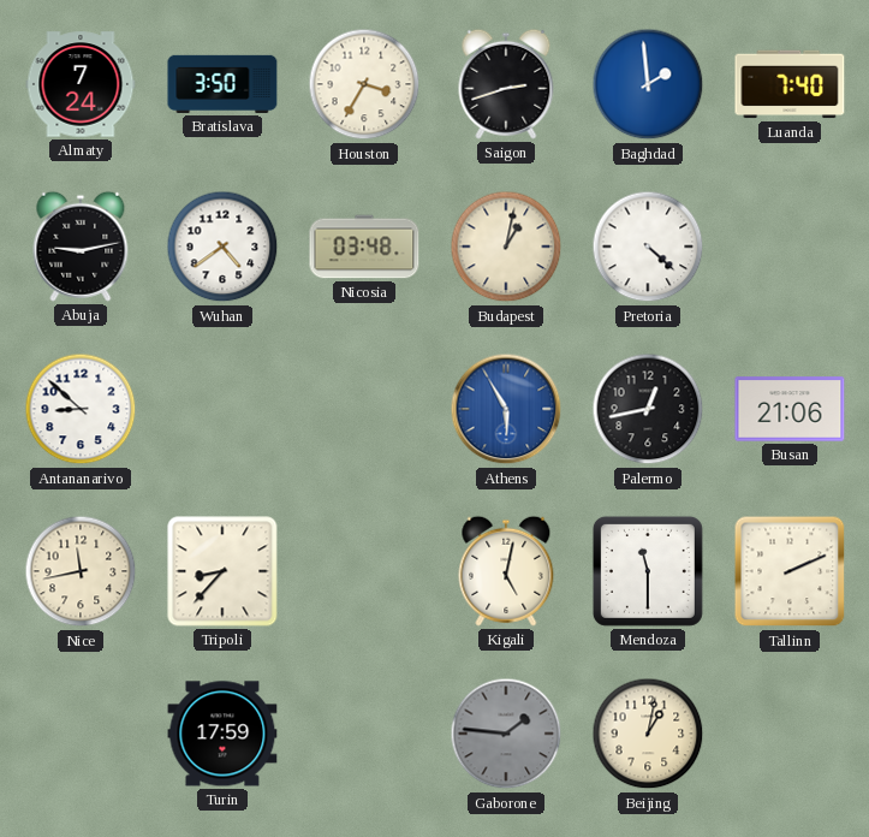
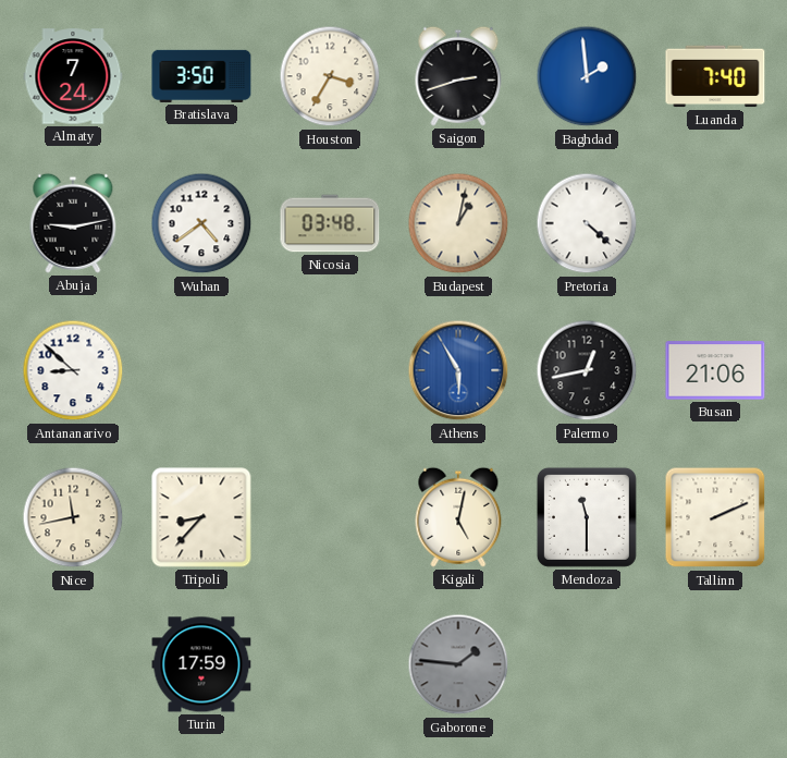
Beijing: 1:02 -> none
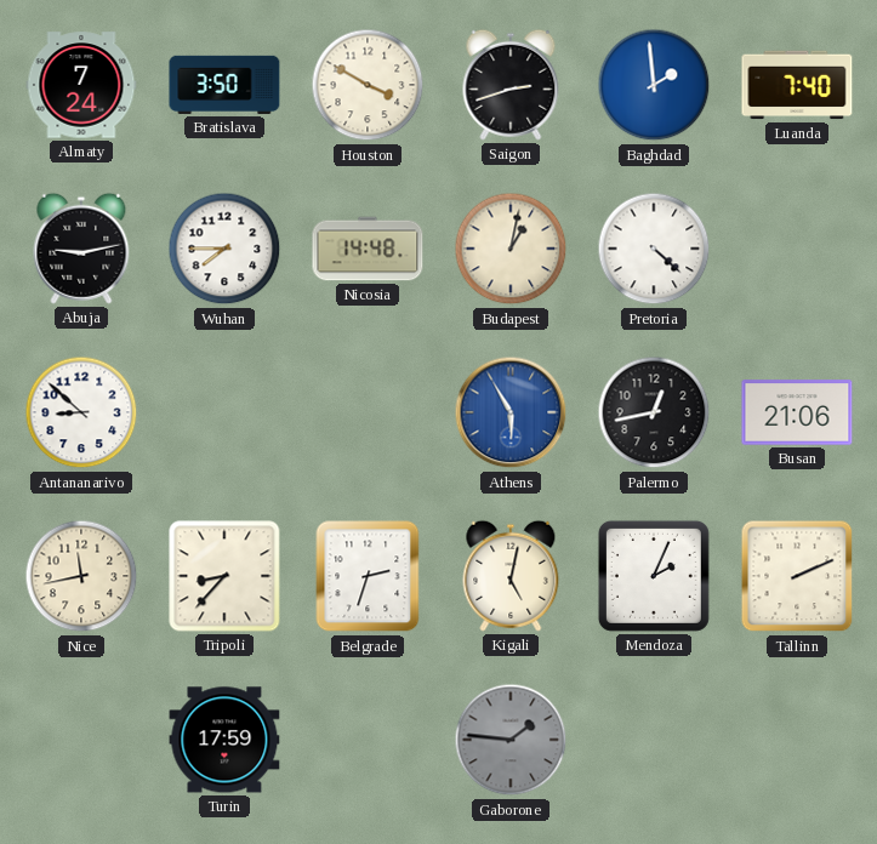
Houston: 3:35 -> 3:50
Wuhan: 4:39 -> 7:45
Nicosia: 03:48 -> 14:48
Belgrade: none -> 2:33
Mendoza: 11:30 -> 2:04
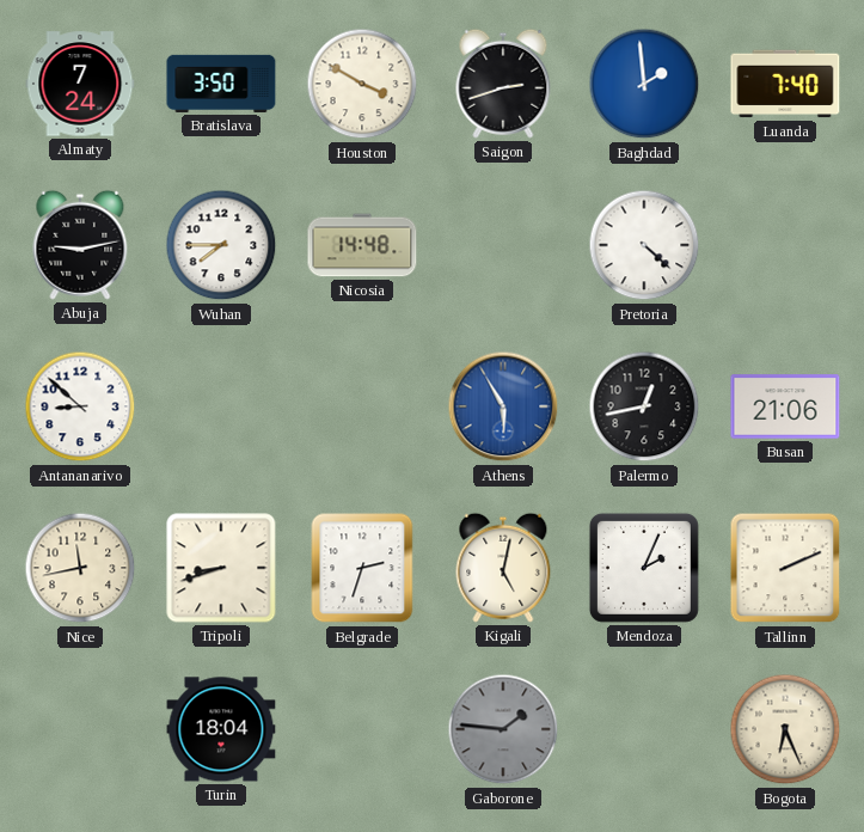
Budapest: 1:02 -> none
Tripoli: 8:37 -> 8:42
Turin: 17:59 -> 18:04
Bogota: none -> 6:26
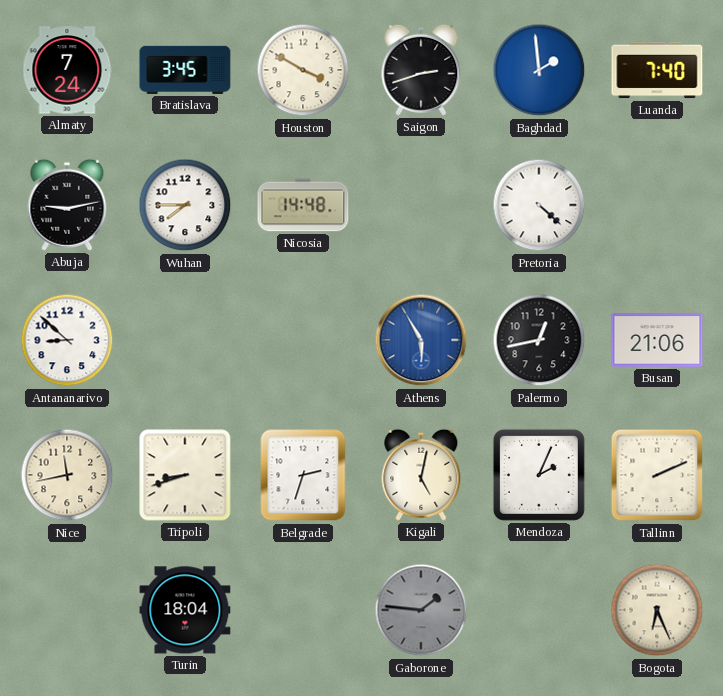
Bratislava: 3:50 -> 3:45
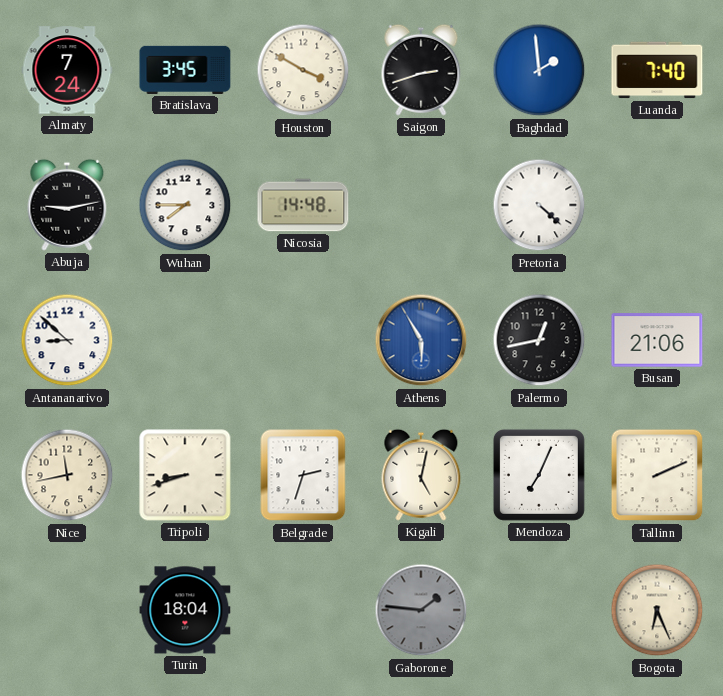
Mendoza: 2:04 -> 7:04
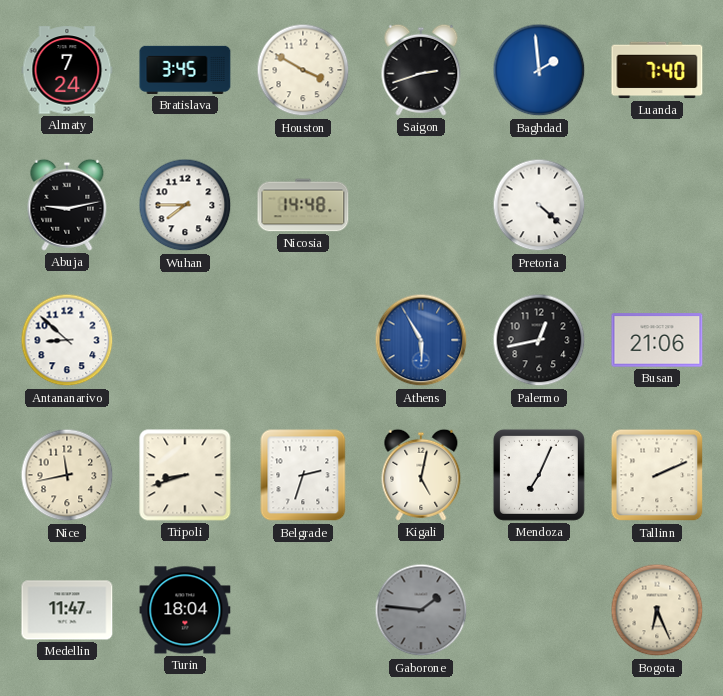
Medellin: none -> 11:47
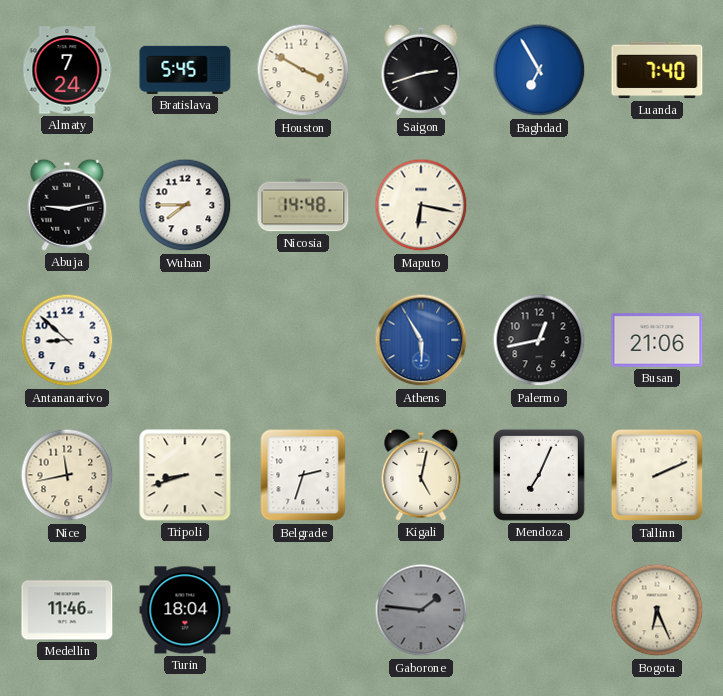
Bratislava: 3:45 -> 5:45
Baghdad: 1:59 -> 6:55
Maputo: none -> 6:17
Pretoria: 4:22 -> none
Medellin: 11:47 -> 11:46
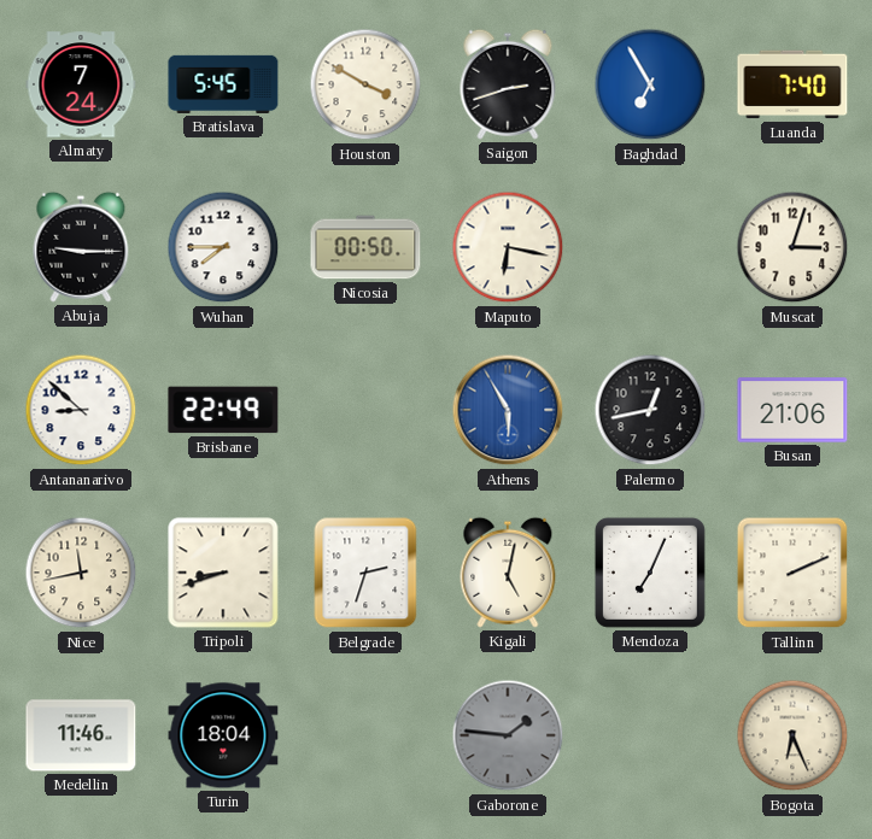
Abuja: 9:13 -> 9:15
Nicosia: 14:48 -> 00:50
Muscat: none -> 3:03
Brisbane: none -> 22:49
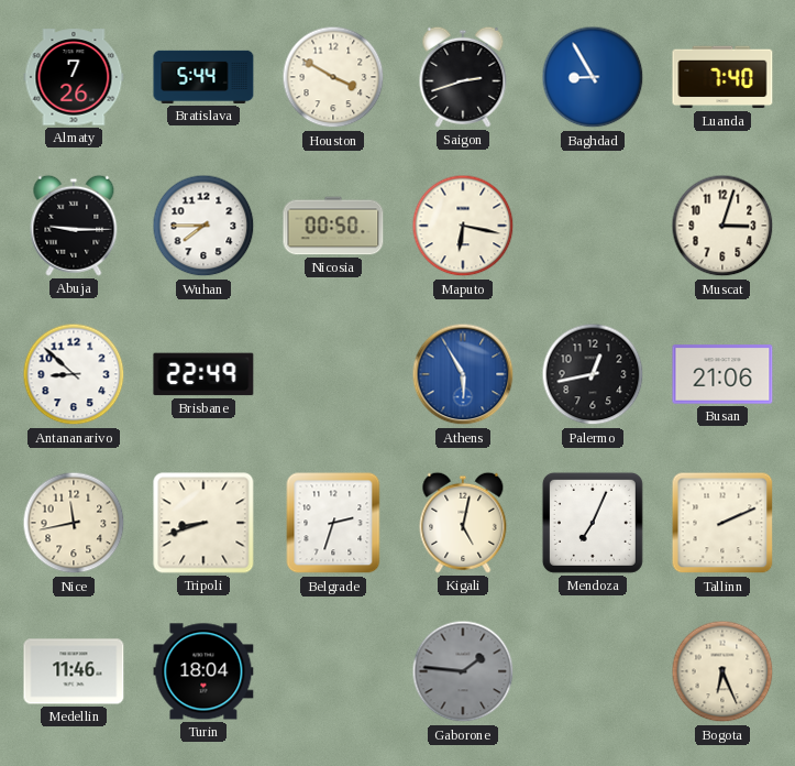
Almaty: 7:24 -> 7:26
Bratislava: 5:45 -> 5:44
Baghdad: 6:55 -> 8:55
